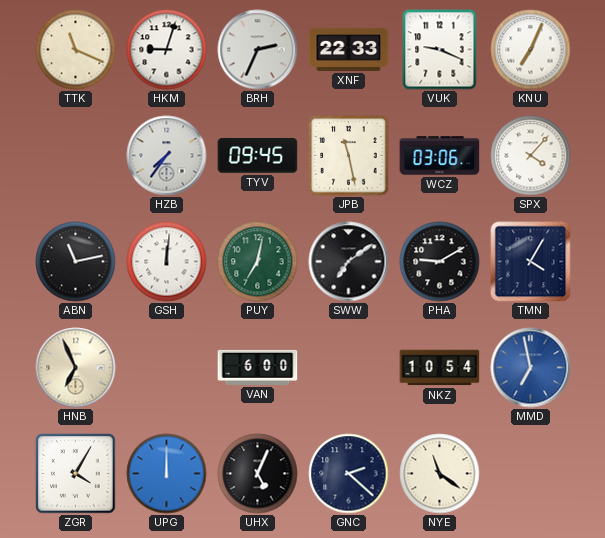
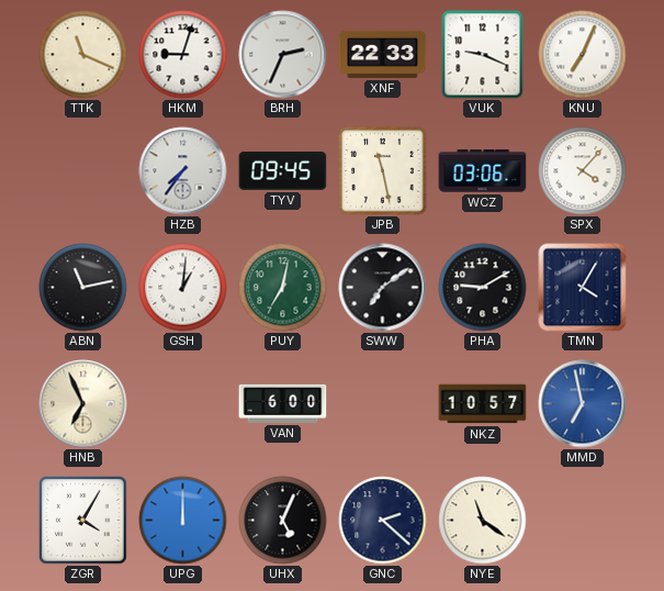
GSH: 12:01 -> 1:01
NKZ: 10:54 -> 10:57
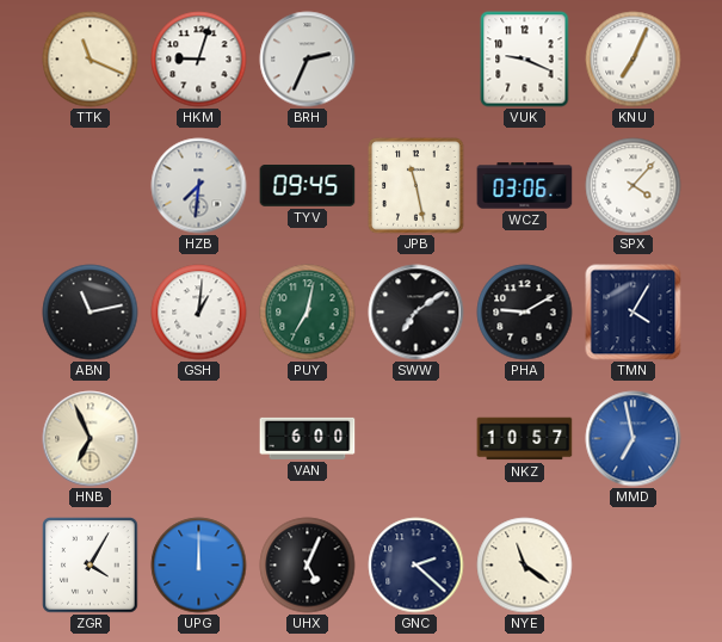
XNF: 22:33 -> none
HZB: 7:36 -> 7:31
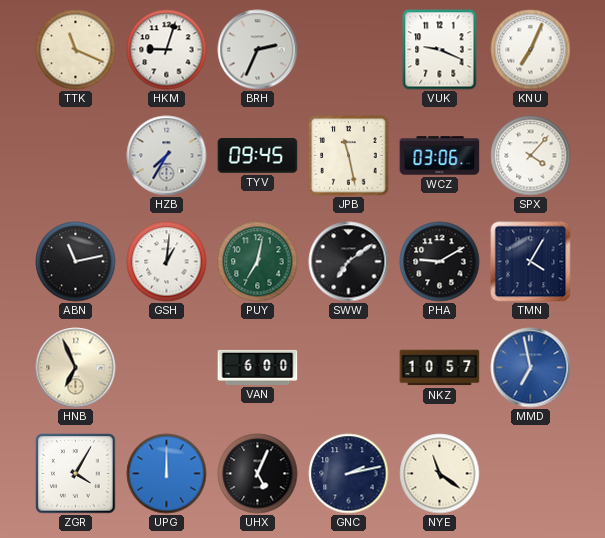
HZB: 7:31 -> 7:35
GNC: 2:22 -> 2:13
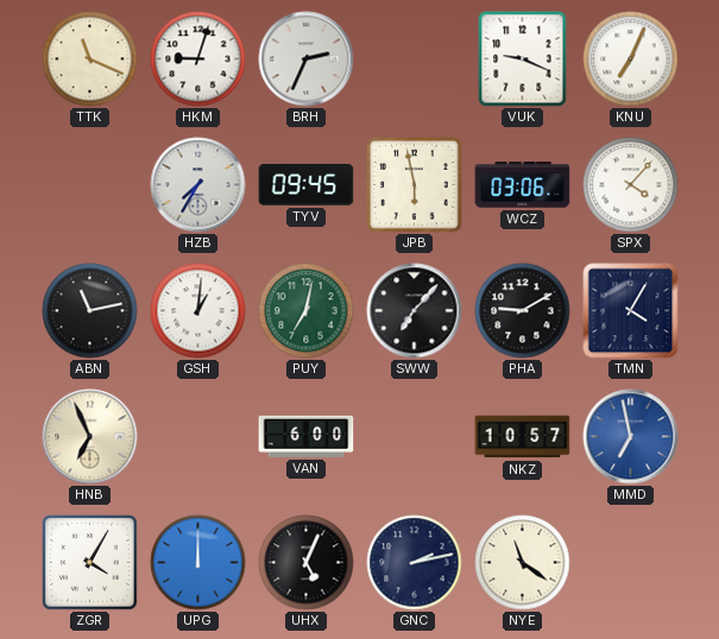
JPB: 11:28 -> 5:58
SWW: 7:09 -> 7:07
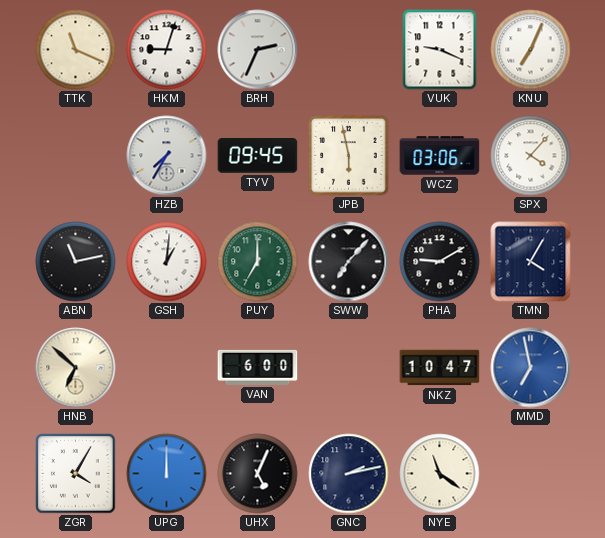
PUY: 7:02 -> 7:00
HNB: 6:56 -> 6:52
NKZ: 10:57 -> 10:47
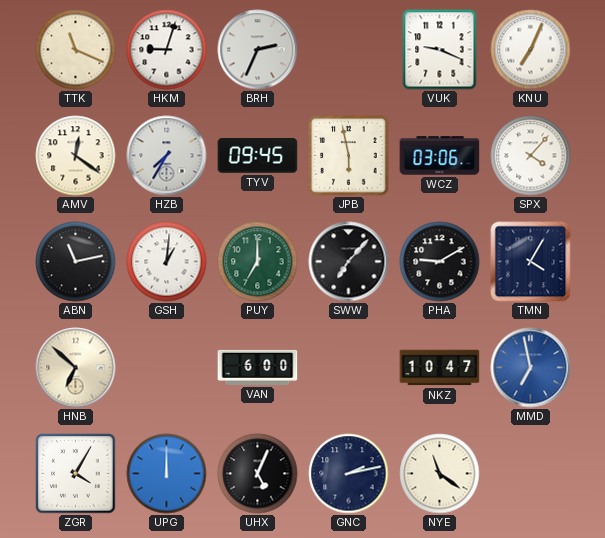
AMV: none -> 12:21
